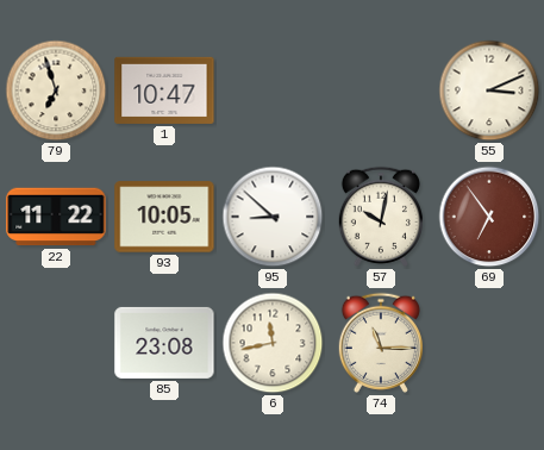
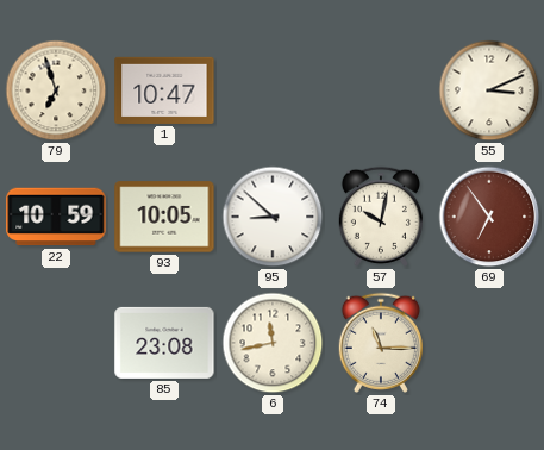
22: 11:22 -> 10:59
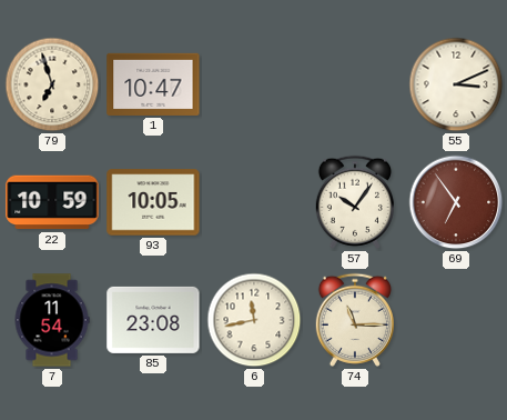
95: 8:52 -> none
57: 10:02 -> 10:06
7: none -> 11:54
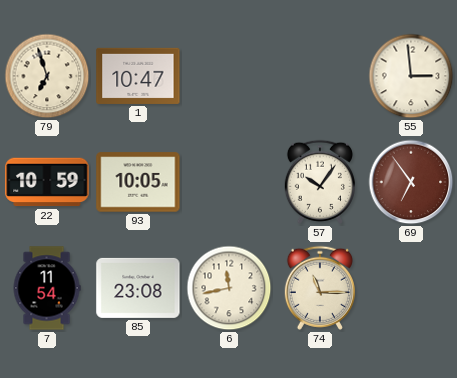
55: 3:11 -> 2:59
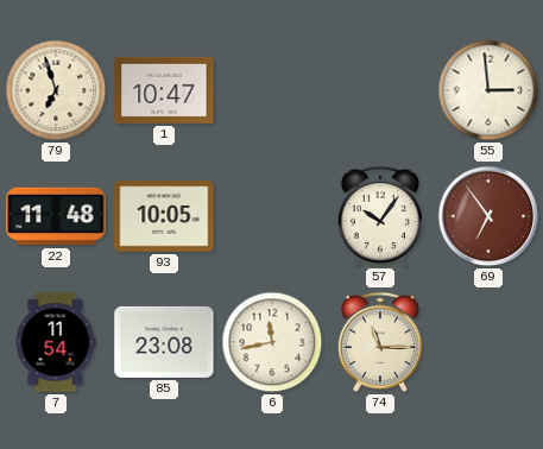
22: 10:59 -> 11:48
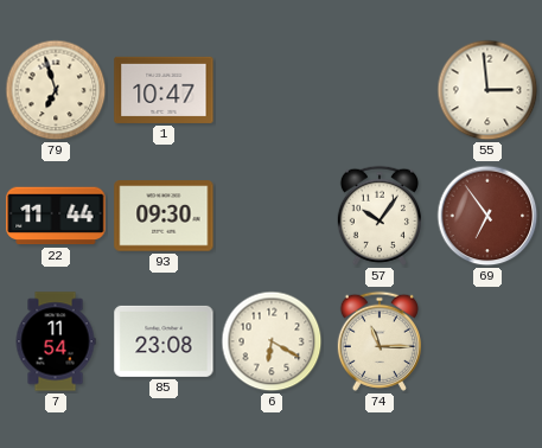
22: 11:48 -> 11:44
93: 10:05 -> 09:30
6: 11:43 -> 6:20
